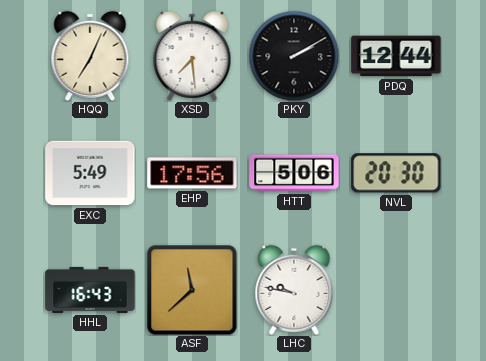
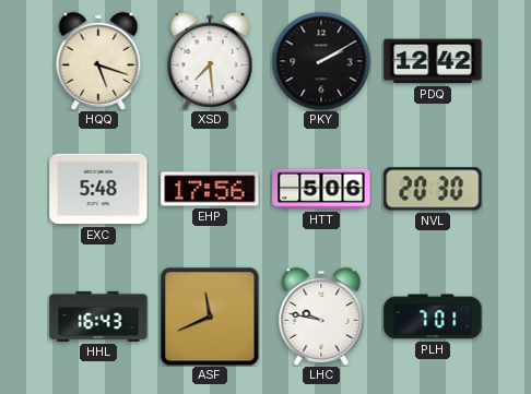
HQQ: 7:04 -> 5:18
PDQ: 12:44 -> 12:42
EXC: 5:49 -> 5:48
ASF: 11:38 -> 11:41
PLH: none -> 7:01
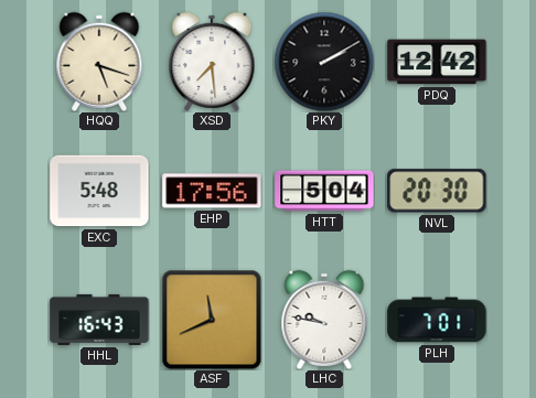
HTT: 5:06 -> 5:04
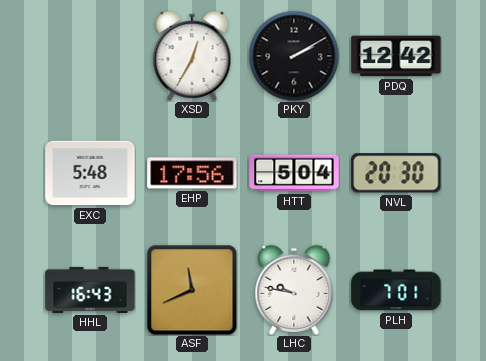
HQQ: 5:18 -> none
XSD: 7:29 -> 12:35
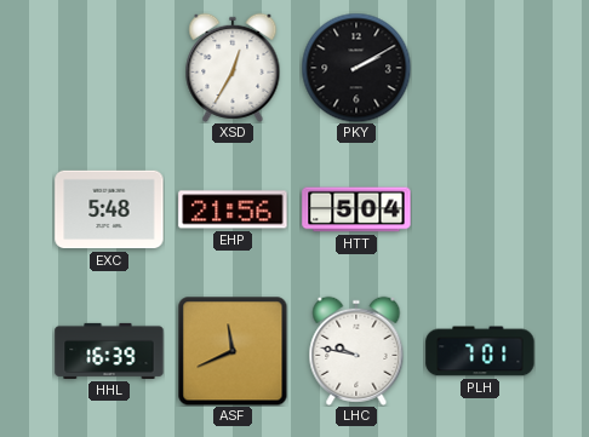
PDQ: 12:42 -> none
EHP: 17:56 -> 21:56
NVL: 20:30 -> none
HHL: 16:43 -> 16:39
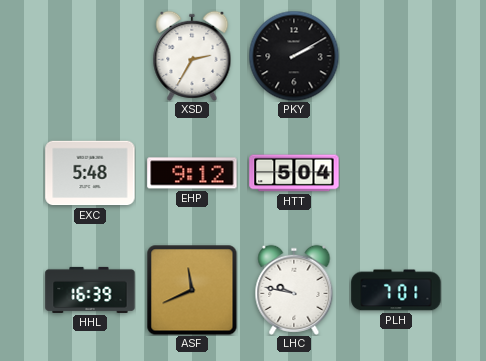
XSD: 12:35 -> 2:35
EHP: 21:56 -> 9:12
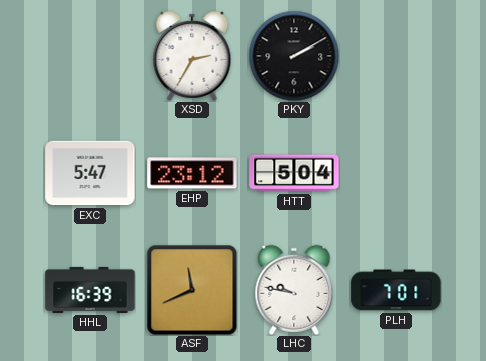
EXC: 5:48 -> 5:47
EHP: 9:12 -> 23:12
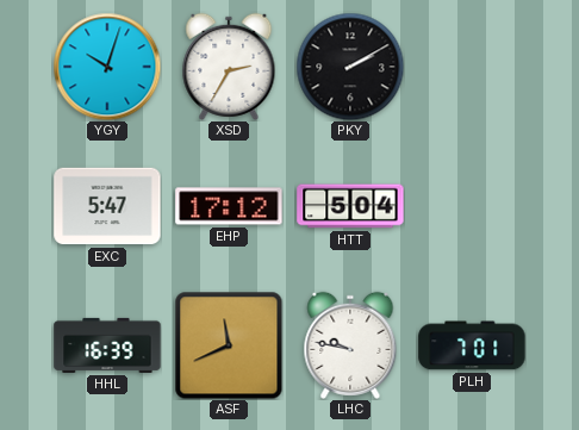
YGY: none -> 10:03
EHP: 23:12 -> 17:12
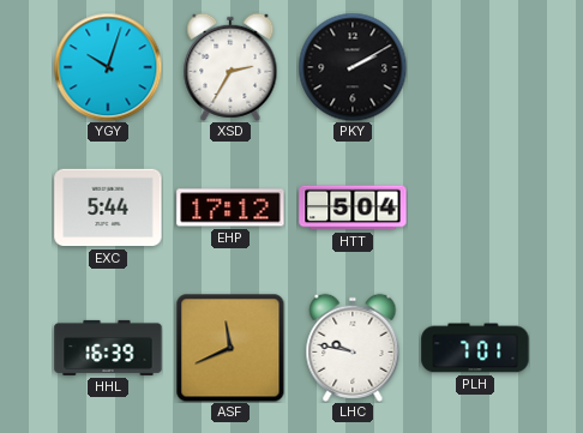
EXC: 5:47 -> 5:44
